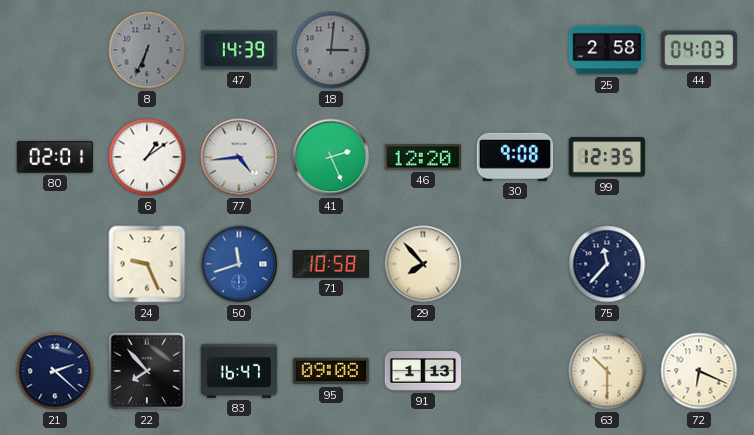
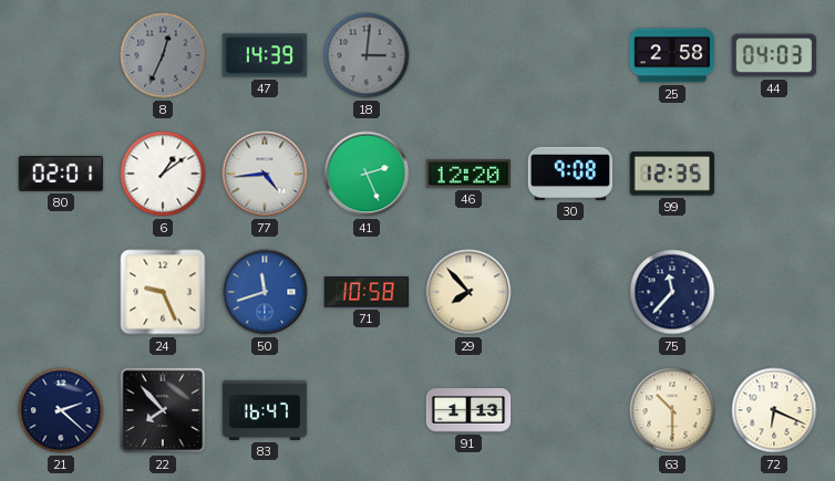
8: 6:34 -> 12:34
95: 09:08 -> none
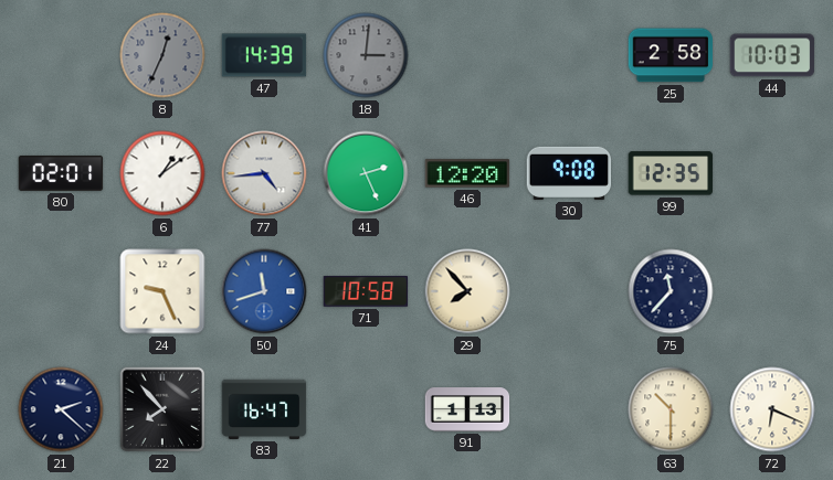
44: 04:03 -> 10:03
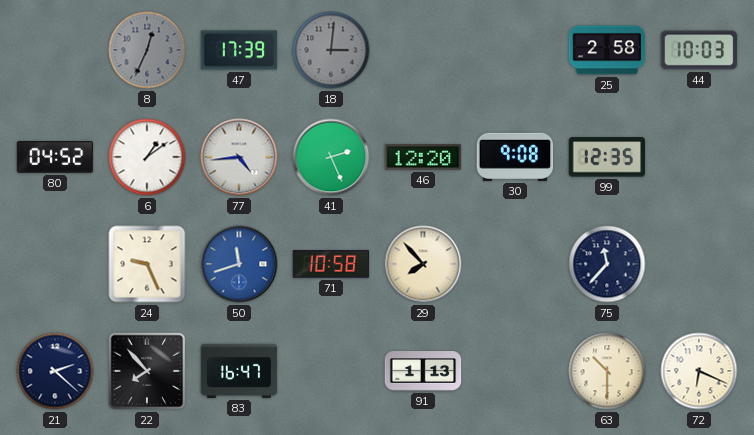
47: 14:39 -> 17:39
80: 02:01 -> 04:52
